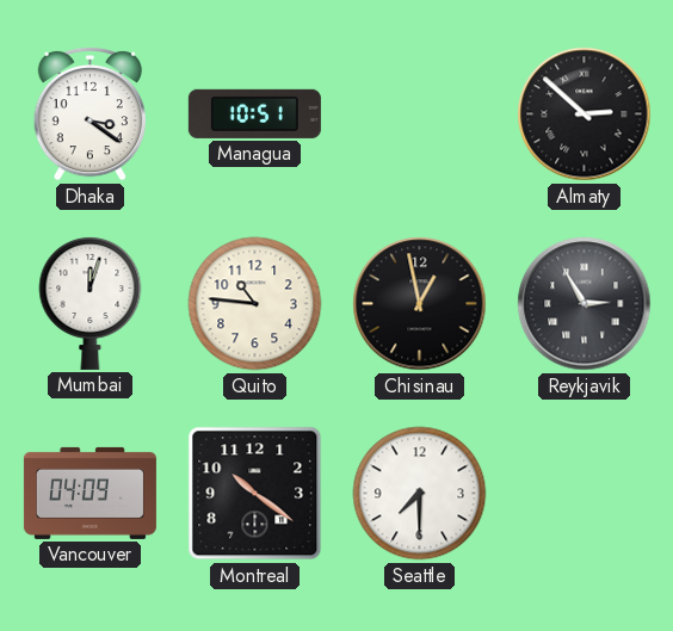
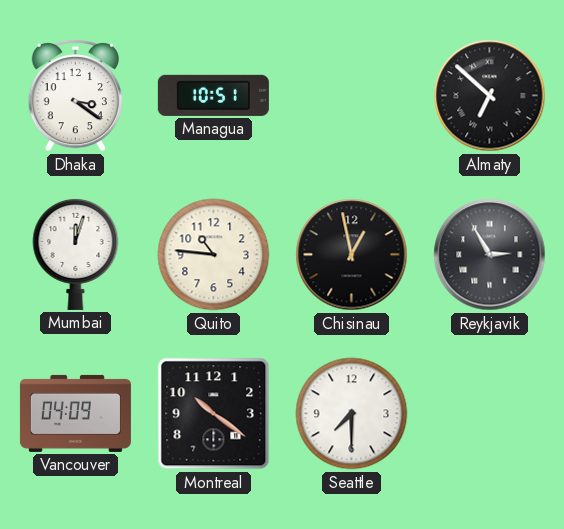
Almaty: 2:52 -> 6:52
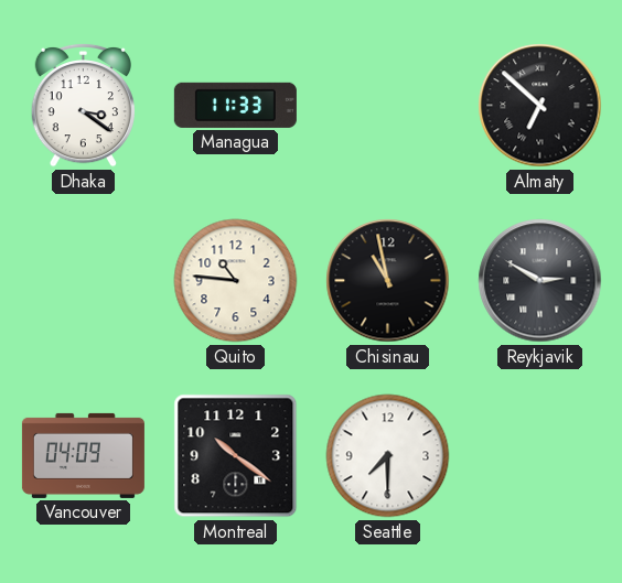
Managua: 10:51 -> 11:33
Mumbai: 12:03 -> none
Chisinau: 12:58 -> 10:58
Reykjavik: 2:55 -> 2:50
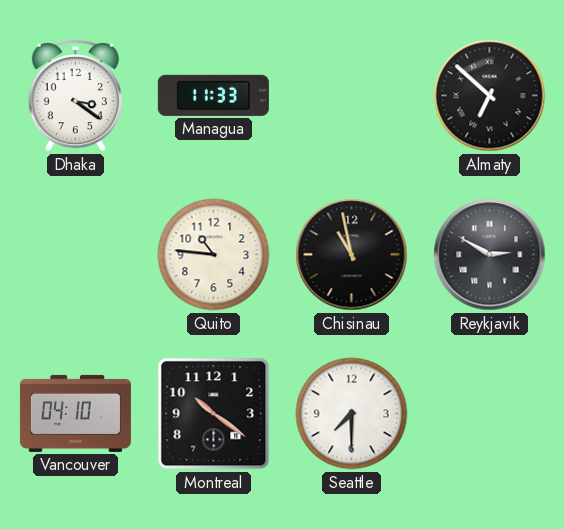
Vancouver: 04:09 -> 04:10
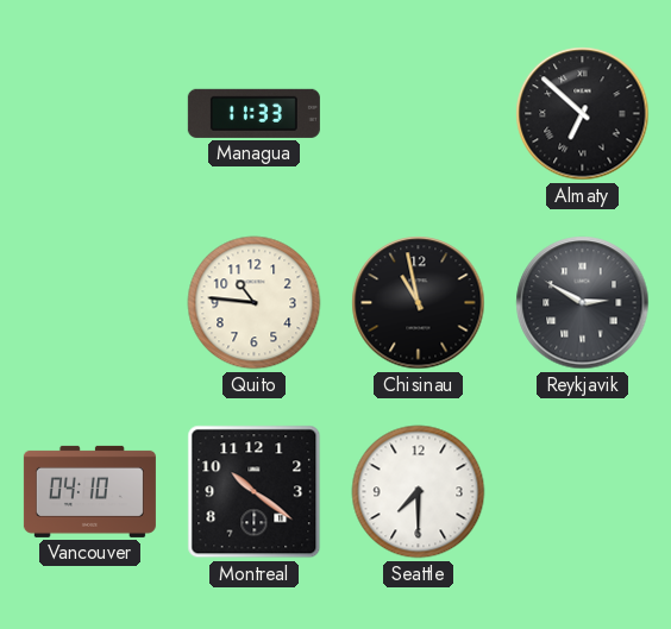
Dhaka: 3:21 -> none
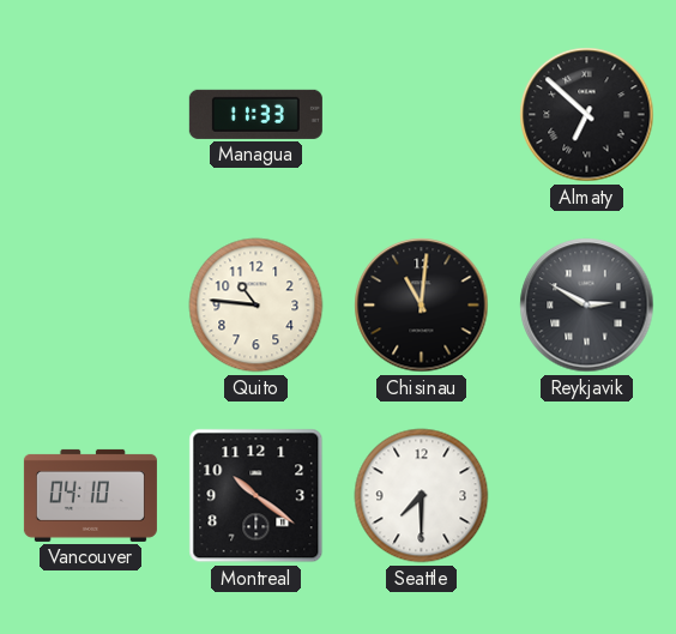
Chisinau: 10:58 -> 11:01
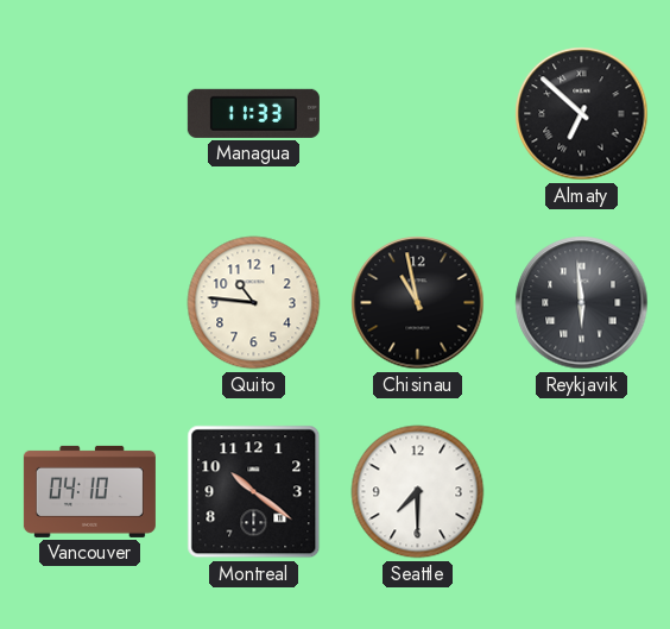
Chisinau: 11:01 -> 10:58
Reykjavik: 2:50 -> 5:59
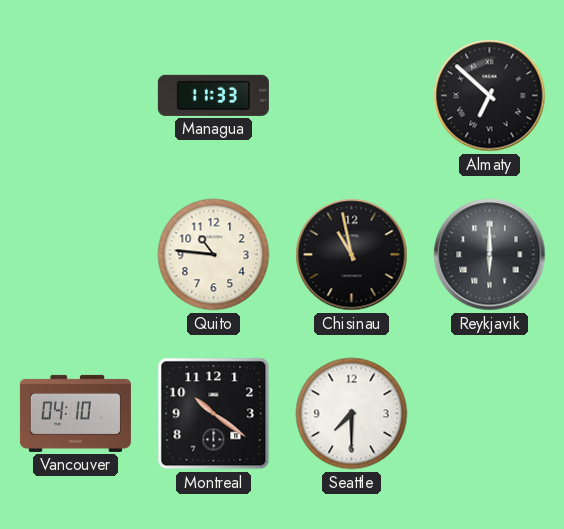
Reykjavik: 5:59 -> 6:00
